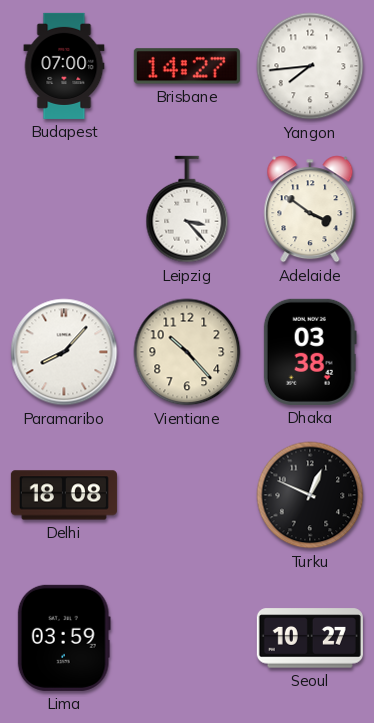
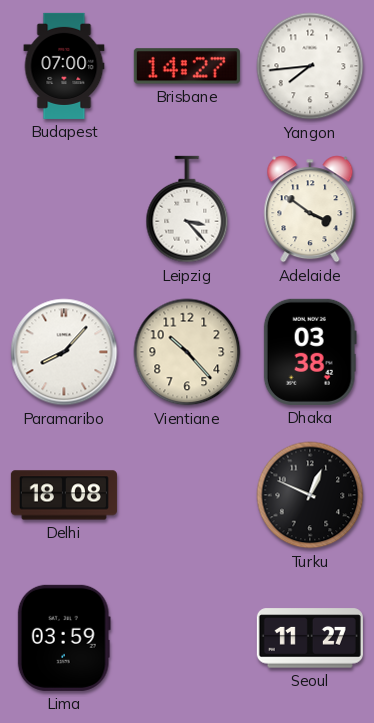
Seoul: 10:27 -> 11:27
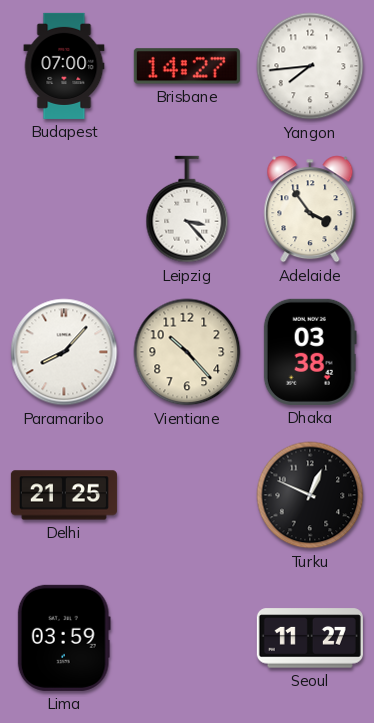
Adelaide: 3:51 -> 3:54
Delhi: 18:08 -> 21:25
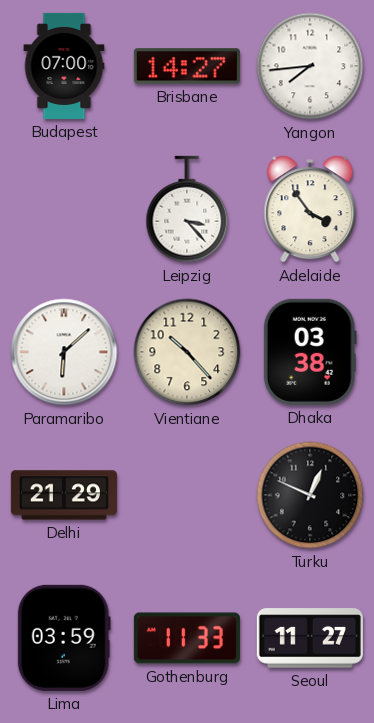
Paramaribo: 8:07 -> 6:08
Delhi: 21:25 -> 21:29
Gothenburg: none -> 11:33
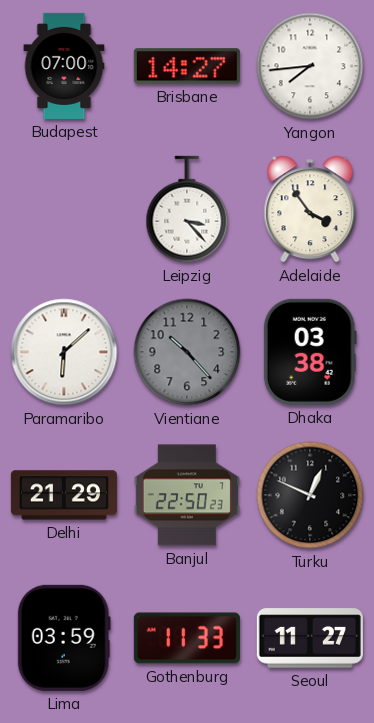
Vientiane dial: cream -> grey
Banjul: none -> 22:50
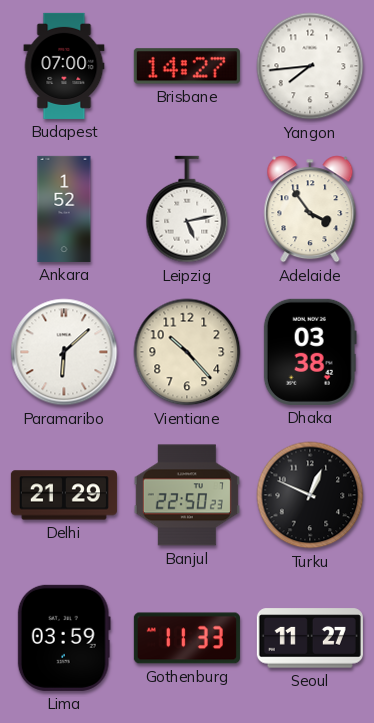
Ankara: none -> 1:52
Leipzig: 3:23 -> 5:13
Vientiane dial: grey -> cream
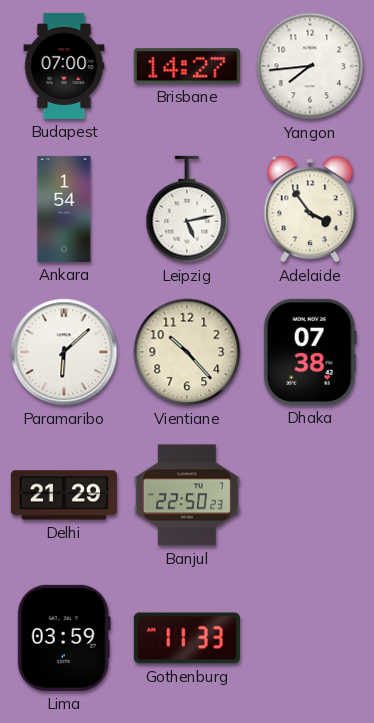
Ankara: 1:52 -> 1:54
Dhaka: 03:38 -> 07:38
Turku: 12:49 -> none
Seoul: 11:27 -> none
